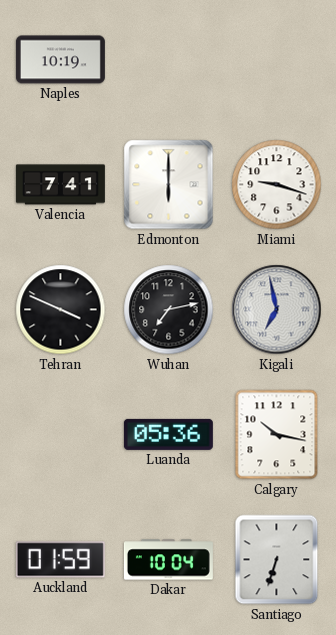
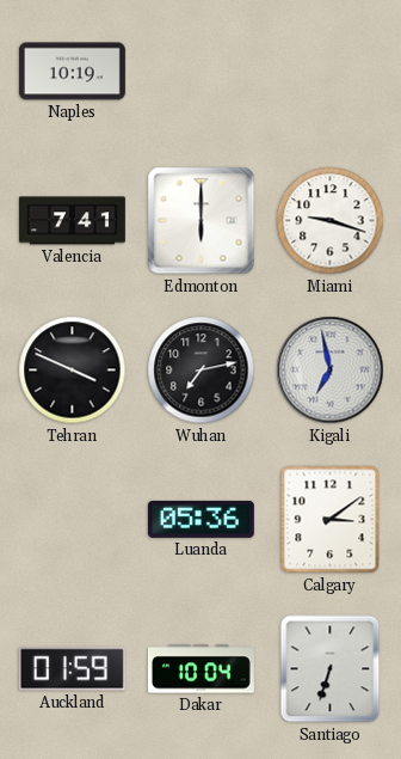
Calgary: 10:17 -> 3:09
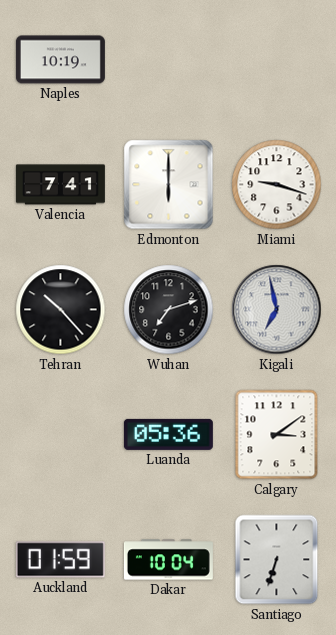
Tehran: 3:49 -> 10:23
Wuhan: 7:13 -> 7:12
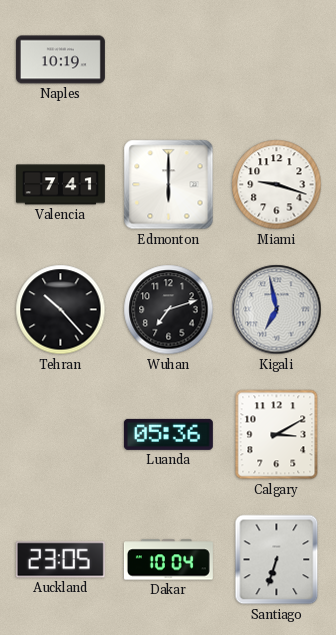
Calgary: 3:09 -> 3:10
Auckland: 01:59 -> 23:05
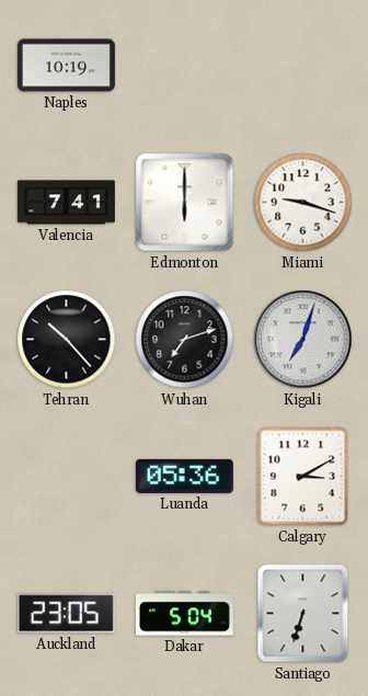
Kigali: 6:58 -> 7:03
Dakar: 10:04 -> 5:04
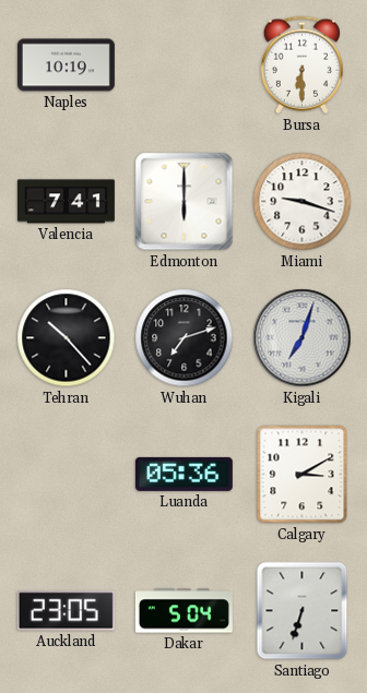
Bursa: none -> 6:30
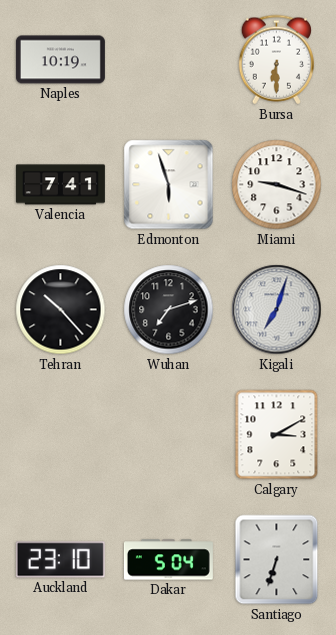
Edmonton: 6:00 -> 5:57
Luanda: 05:36 -> none
Auckland: 23:05 -> 23:10
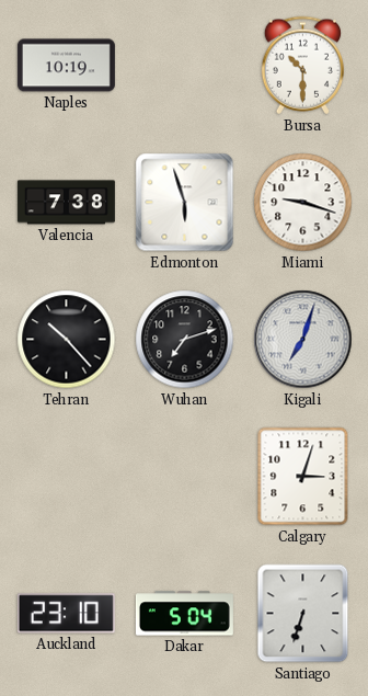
Bursa: 6:30 -> 10:30
Valencia: 7:41 -> 7:38
Calgary: 3:10 -> 3:03
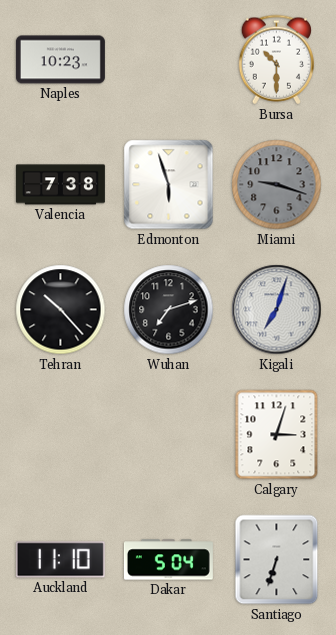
Naples: 10:19 -> 10:23
Miami dial: white -> grey
Auckland: 23:10 -> 11:10
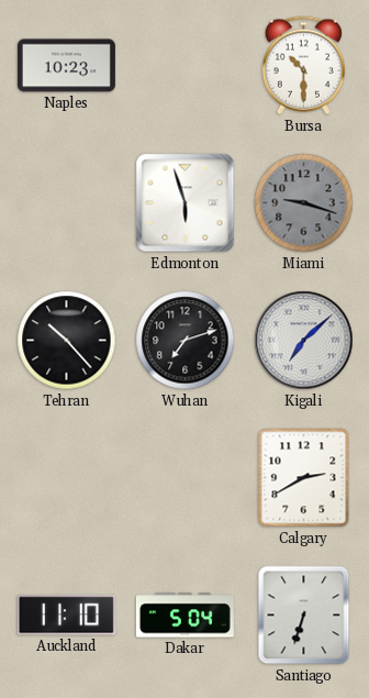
Valencia: 7:38 -> none
Kigali: 7:03 -> 7:08
Calgary: 3:03 -> 2:40
